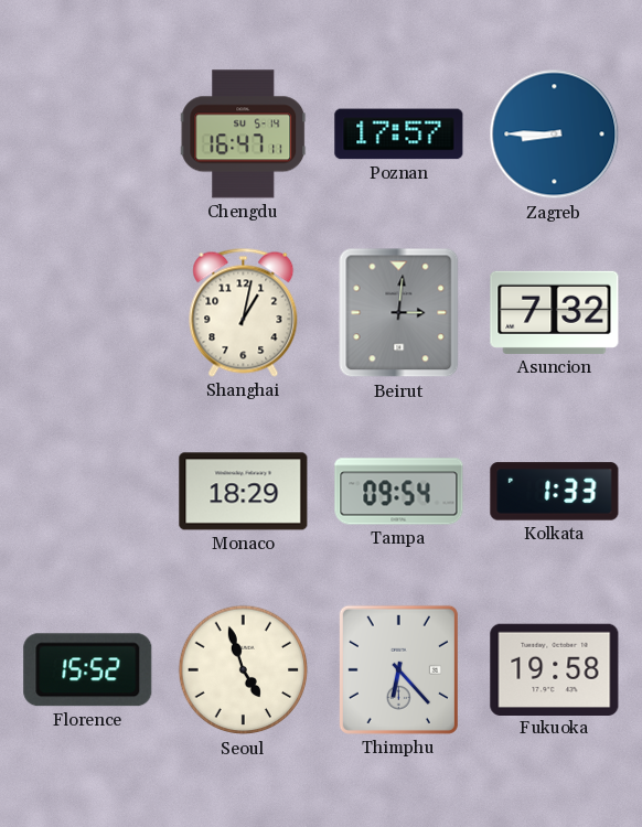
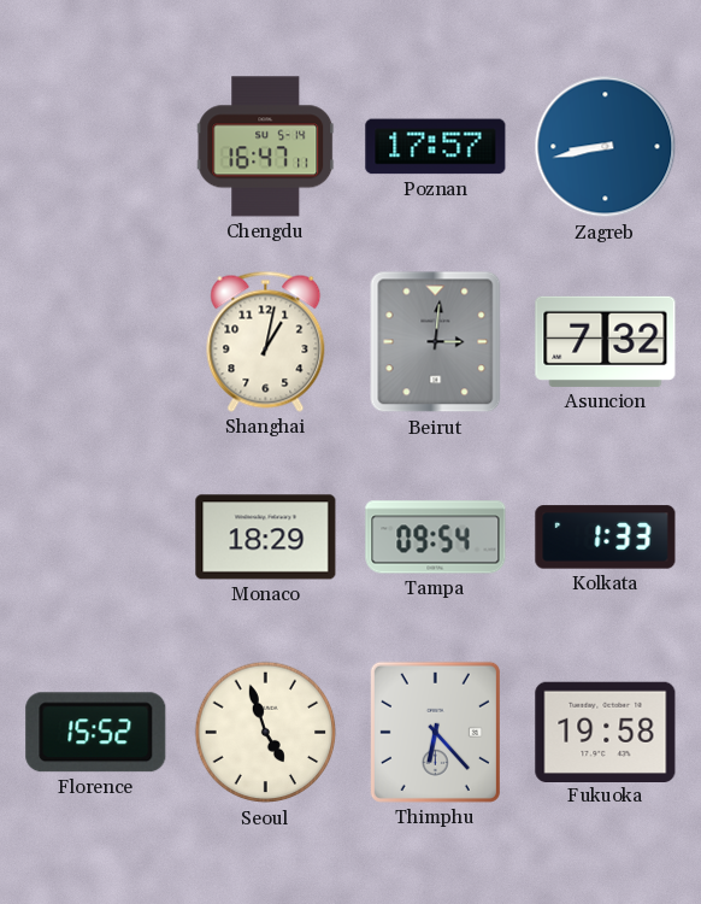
Zagreb: 8:45 -> 8:43
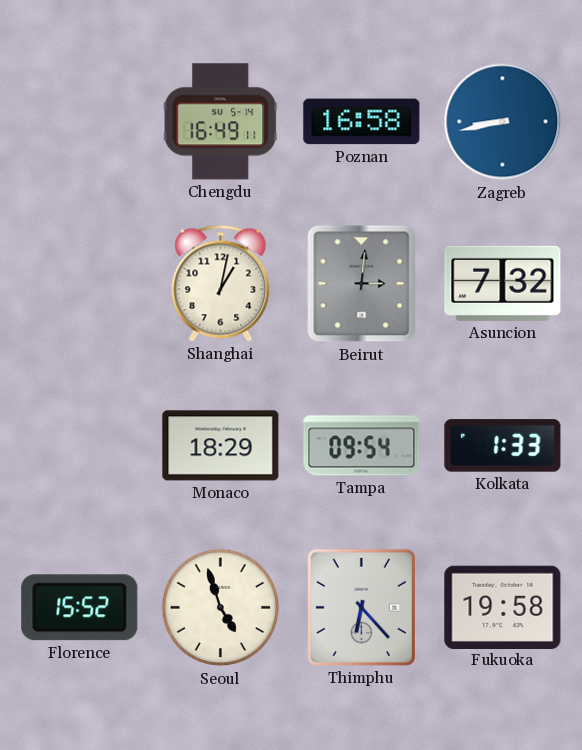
Chengdu: 16:47 -> 16:49
Poznan: 17:57 -> 16:58
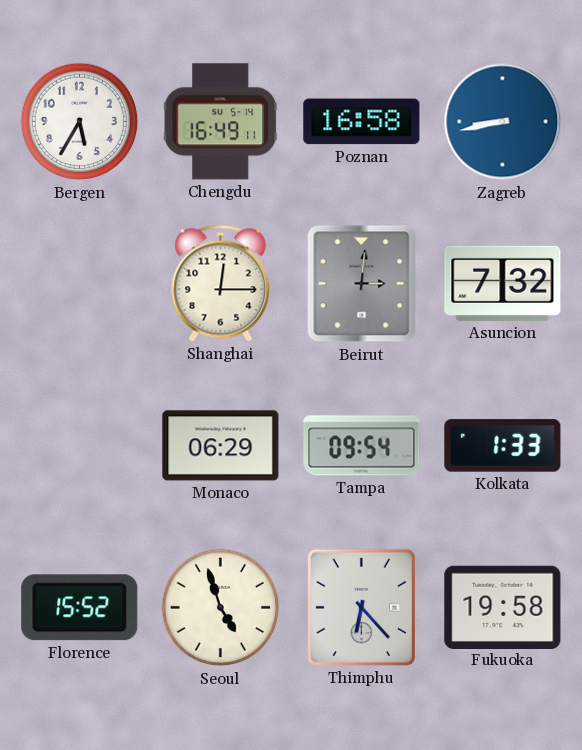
Bergen: none -> 5:35
Shanghai: 1:02 -> 12:15
Monaco: 18:29 -> 06:29
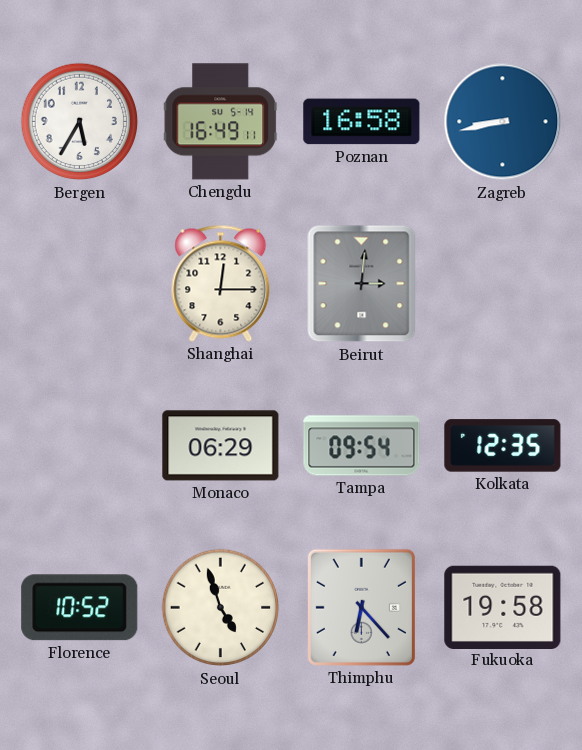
Asuncion: 7:32 -> none
Kolkata: 1:33 -> 12:35
Florence: 15:52 -> 10:52
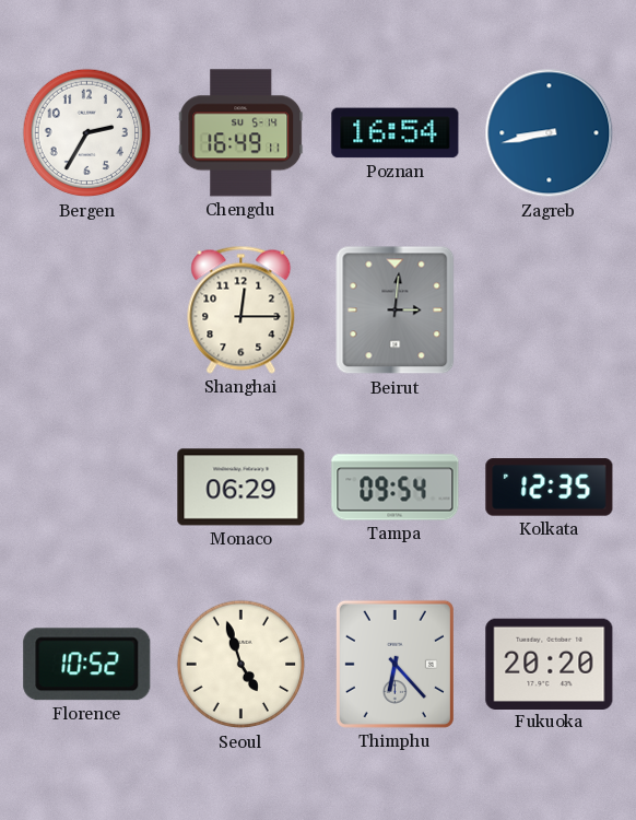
Bergen: 5:35 -> 2:35
Poznan: 16:58 -> 16:54
Fukuoka: 19:58 -> 20:20
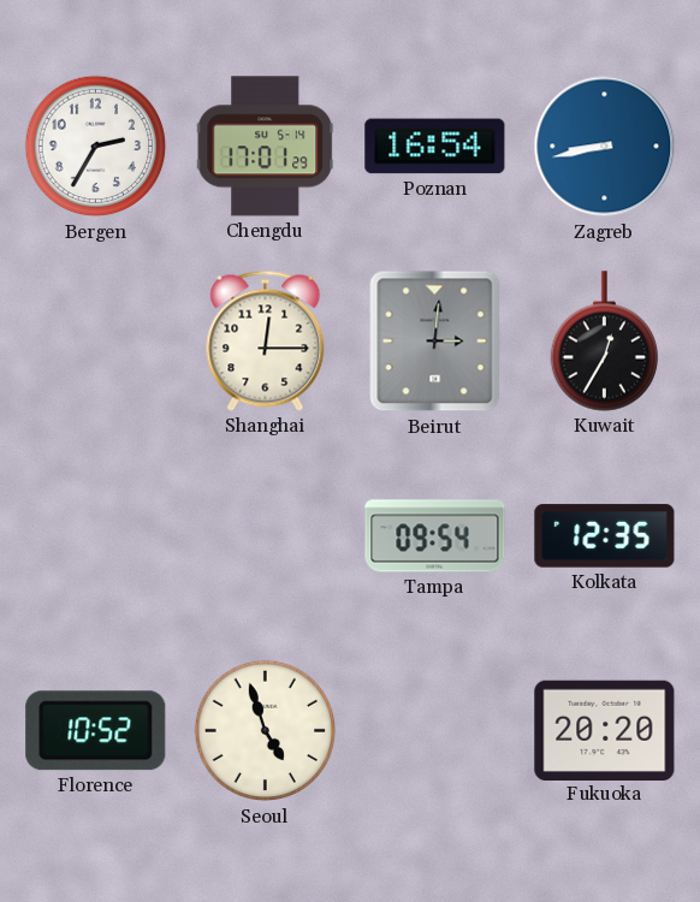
Chengdu: 16:49 -> 17:01
Kuwait: none -> 12:35
Monaco: 06:29 -> none
Thimphu: 6:23 -> none
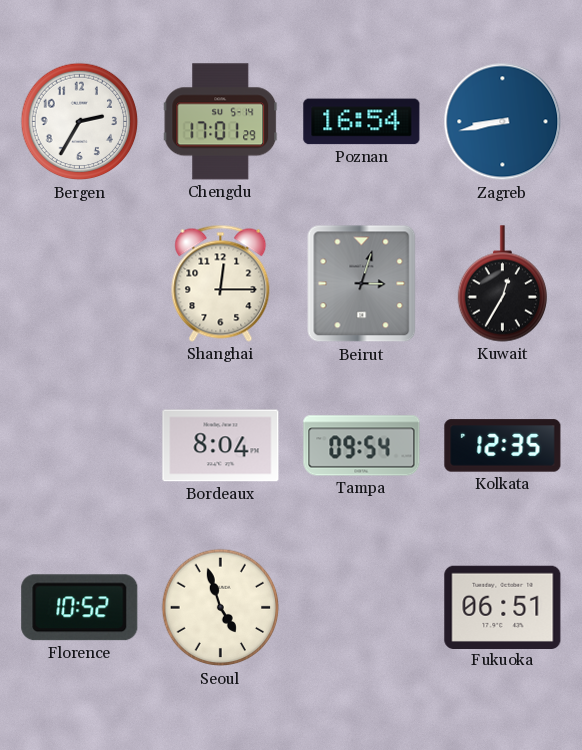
Beirut: 3:01 -> 3:03
Bordeaux: none -> 8:04
Fukuoka: 20:20 -> 06:51
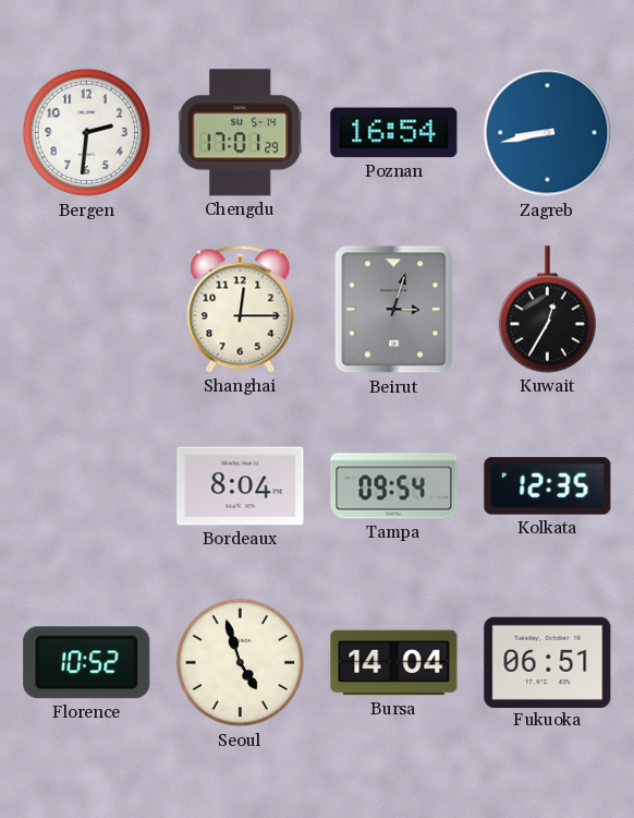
Bergen: 2:35 -> 2:31
Bursa: none -> 14:04
